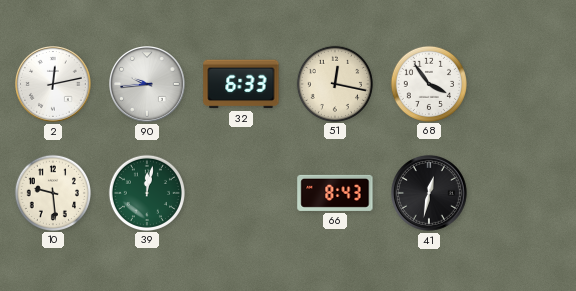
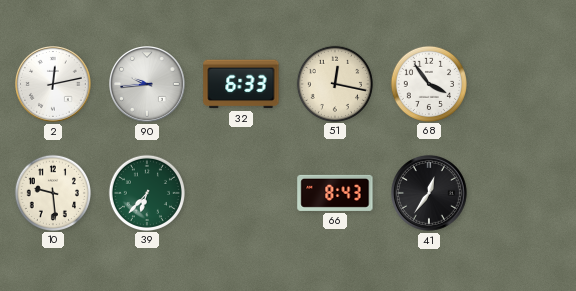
39: 12:02 -> 6:37
41: 12:32 -> 12:36
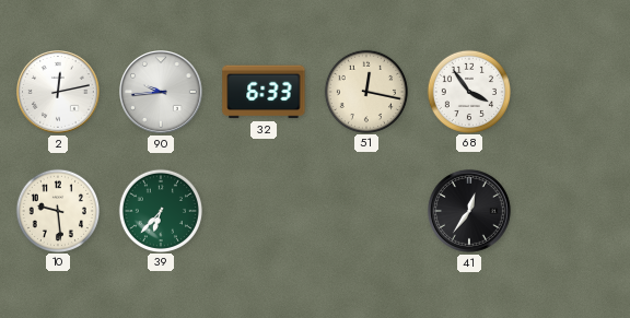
66: 8:43 -> none
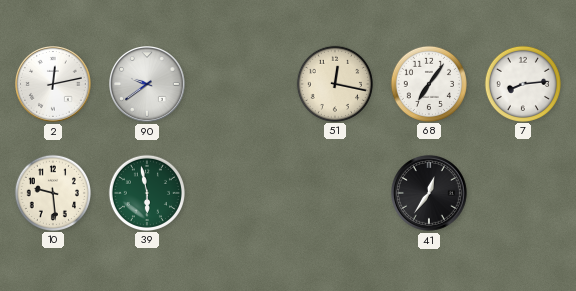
90: 9:44 -> 9:39
32: 6:33 -> none
68: 3:54 -> 7:06
7: none -> 8:14
39: 6:37 -> 5:58
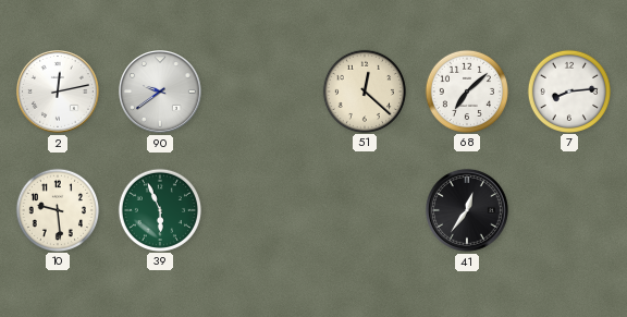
51: 12:17 -> 12:22
68: 7:06 -> 7:08
39: 5:58 -> 5:56
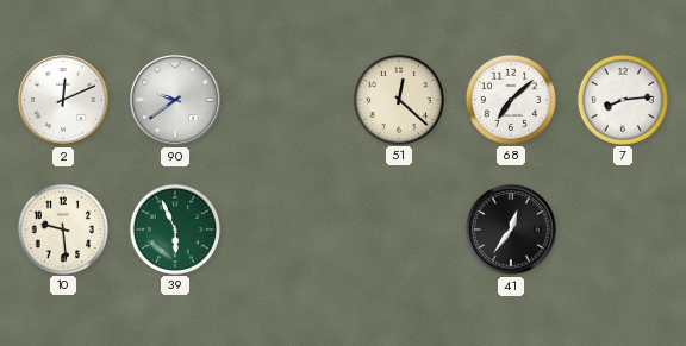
2: 12:13 -> 12:11
